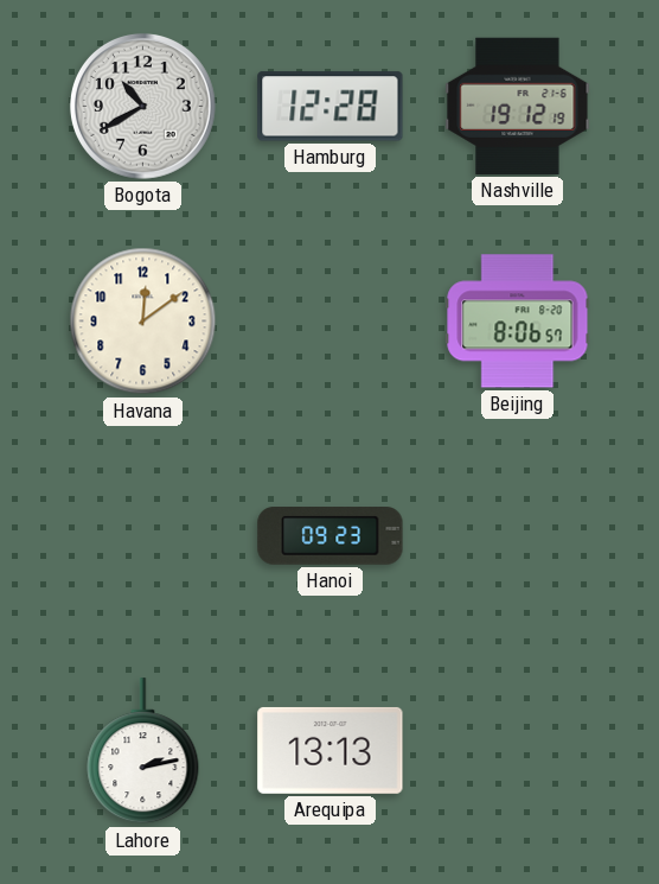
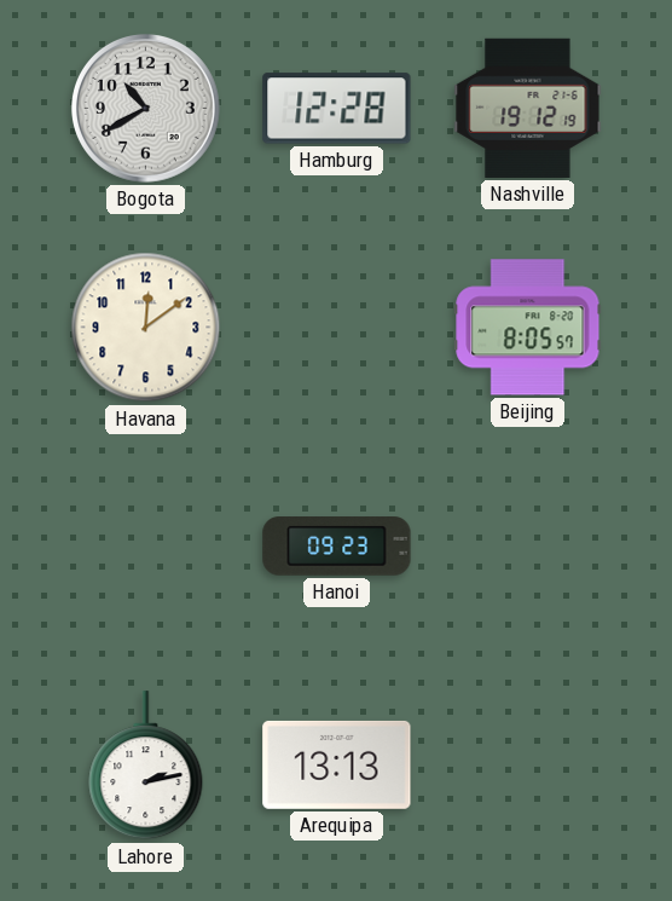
Beijing: 8:06 -> 8:05
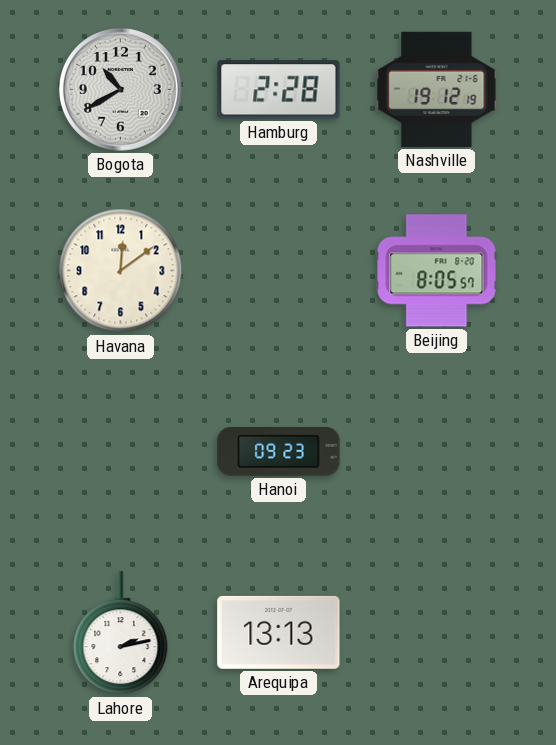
Hamburg: 12:28 -> 2:28
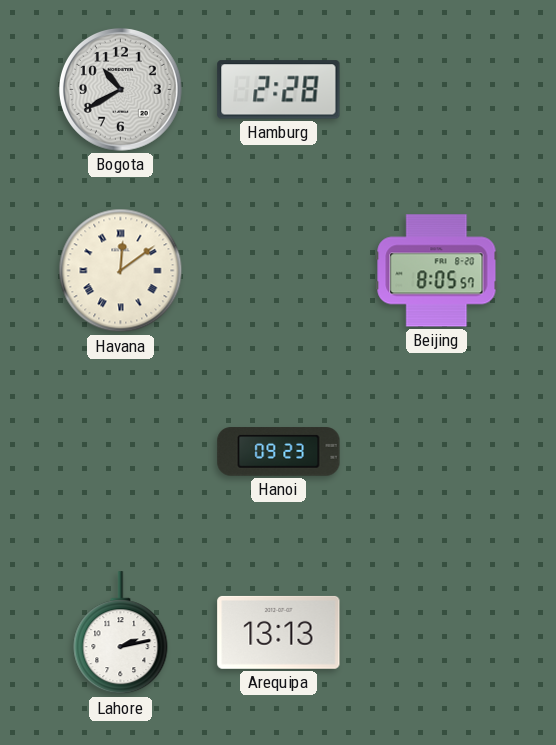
Nashville: 19:12 -> none
Havana numerals: Arabic -> Roman
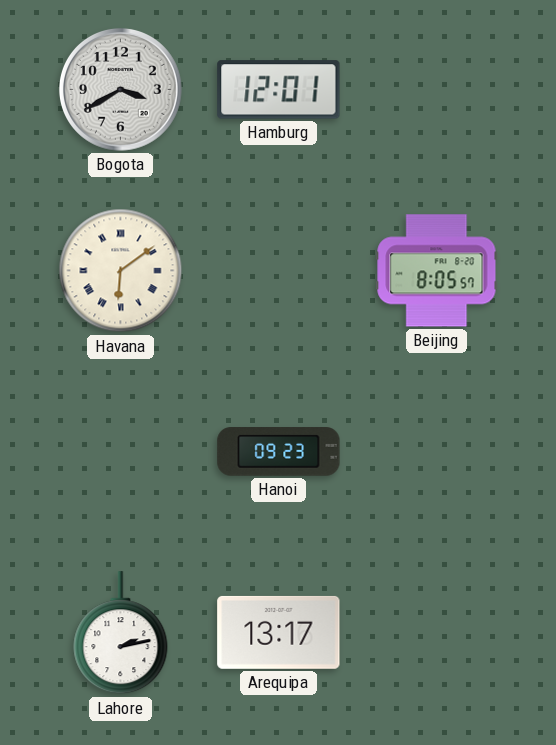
Bogota: 10:40 -> 3:40
Hamburg: 2:28 -> 12:01
Havana: 12:09 -> 6:09
Arequipa: 13:13 -> 13:17
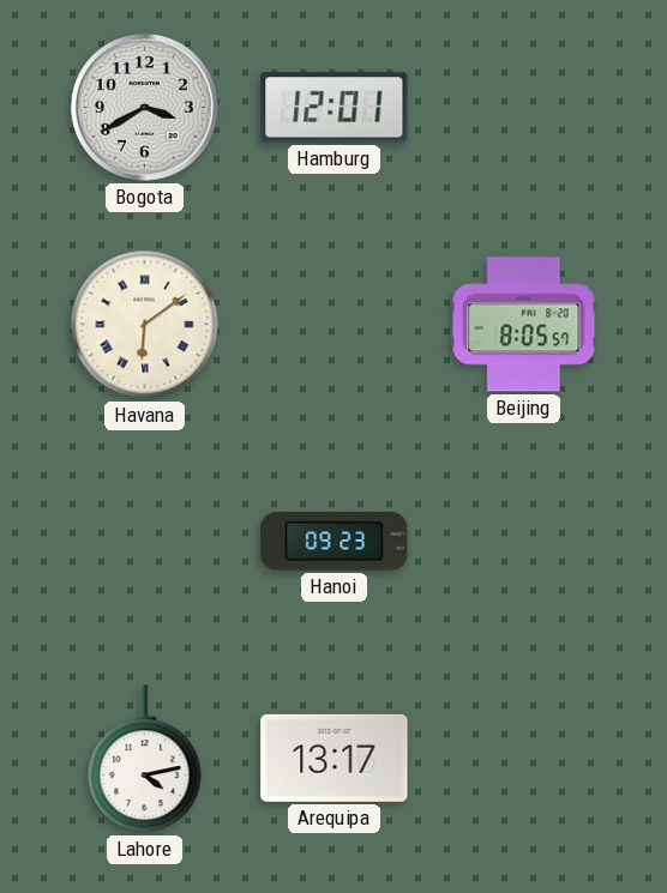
Lahore: 2:13 -> 4:13
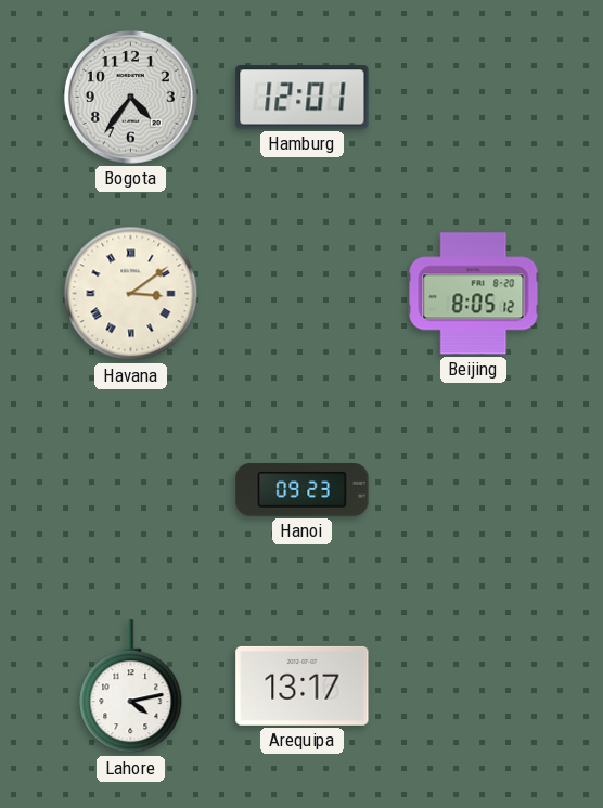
Bogota: 3:40 -> 4:36
Havana: 6:09 -> 3:09
Beijing: 8:05:57 -> 8:05:12
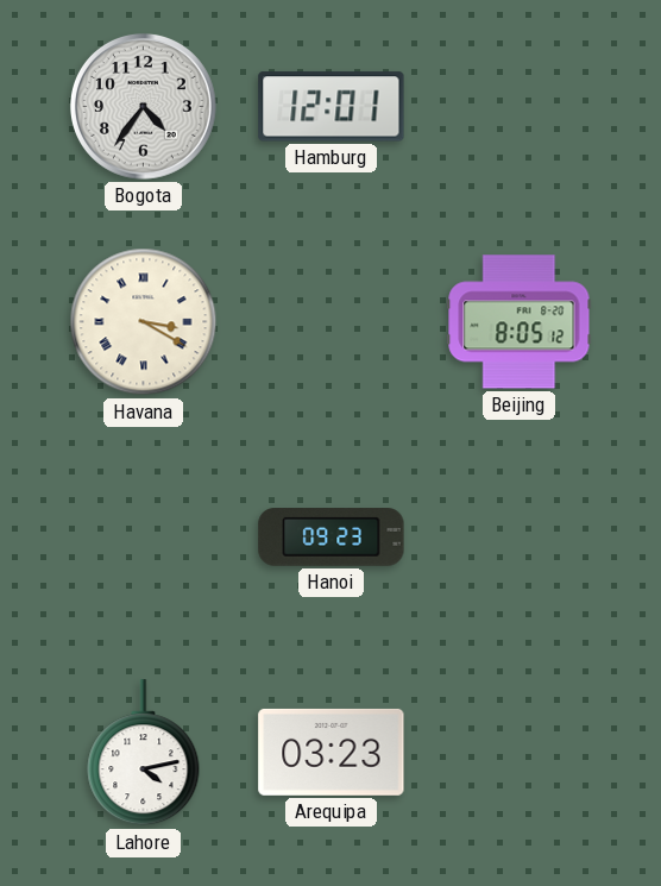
Havana: 3:09 -> 3:20
Arequipa: 13:17 -> 03:23
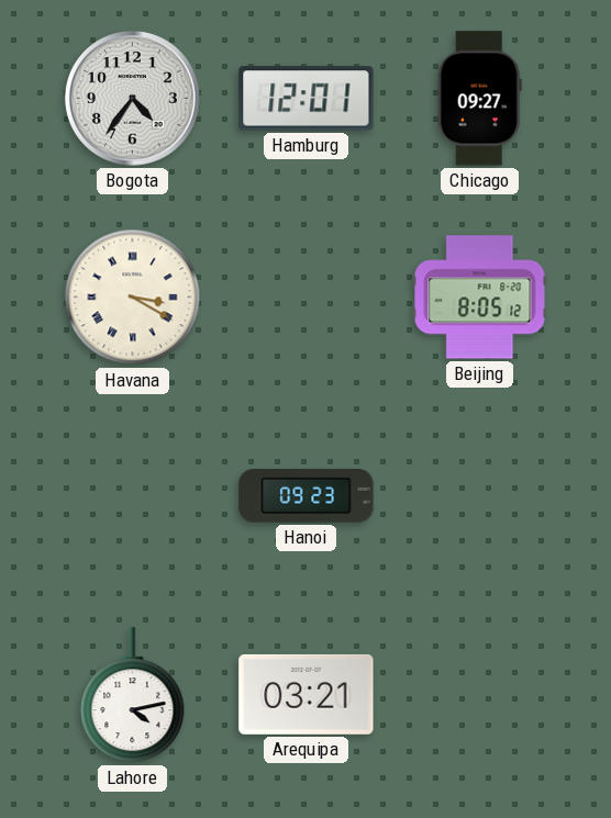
Chicago: none -> 09:27
Arequipa: 03:23 -> 03:21
